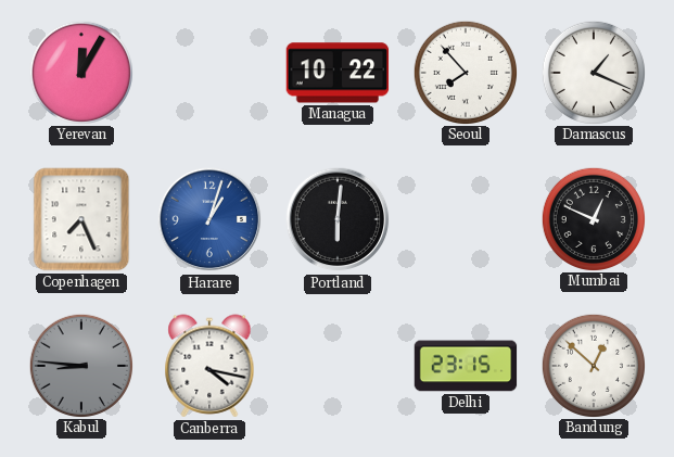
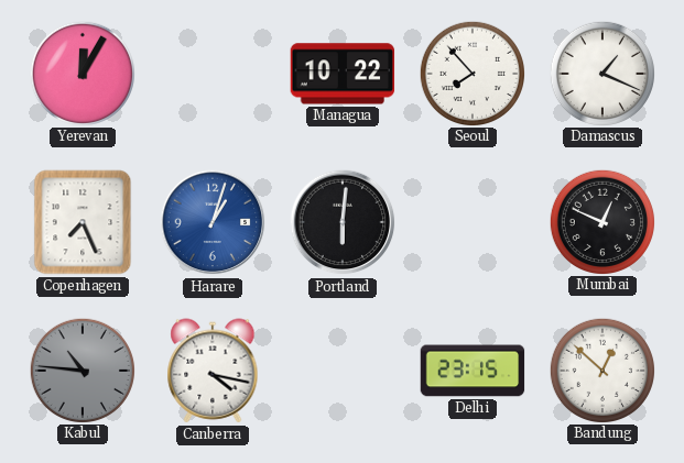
Kabul: 8:46 -> 10:46
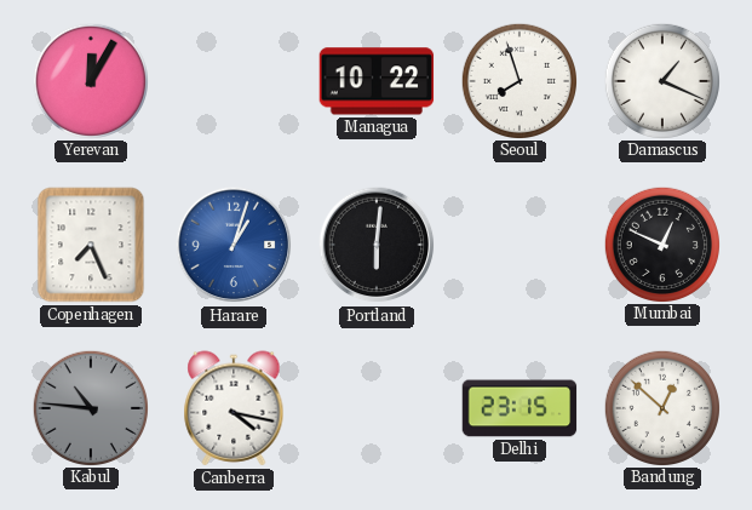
Seoul: 7:53 -> 7:57
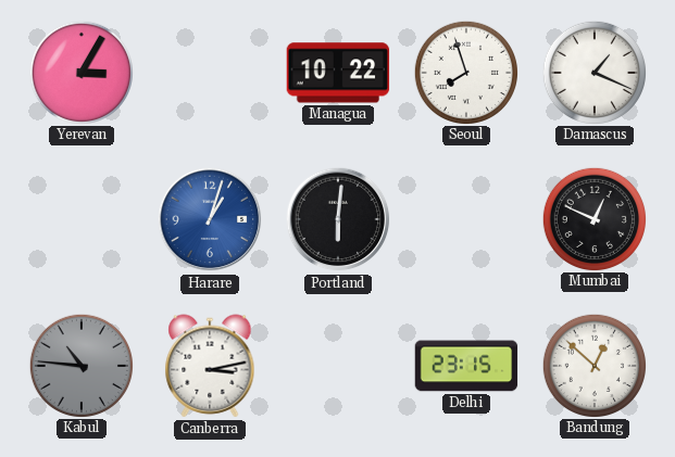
Yerevan: 12:05 -> 3:05
Copenhagen: 7:26 -> none
Canberra: 4:17 -> 3:13
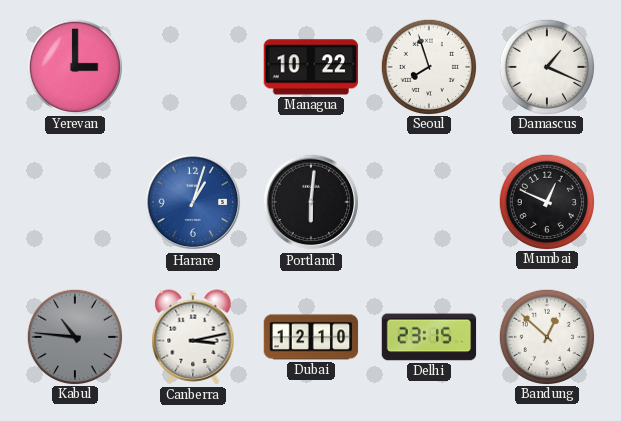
Yerevan: 3:05 -> 3:00
Dubai: none -> 12:10
